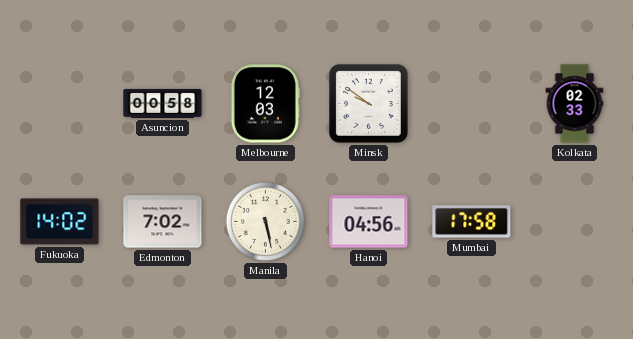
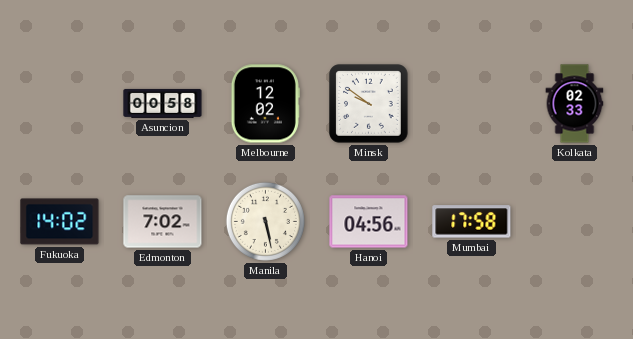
Melbourne: 12:03 -> 12:02
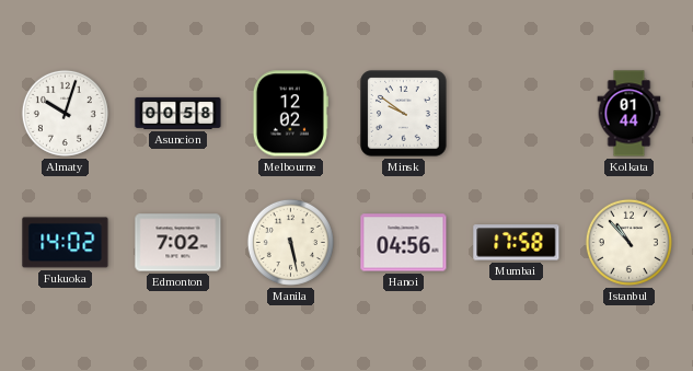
Almaty: none -> 10:03
Kolkata: 02:33 -> 01:44
Istanbul: none -> 10:53
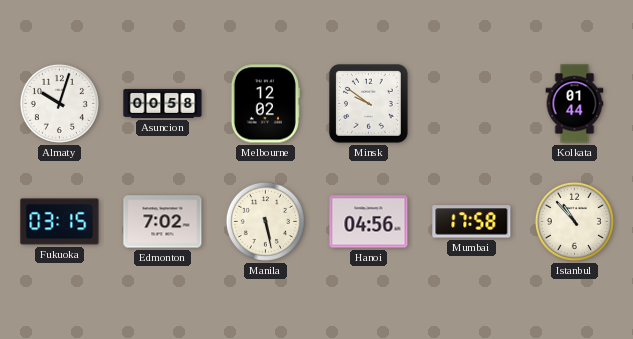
Fukuoka: 14:02 -> 03:15
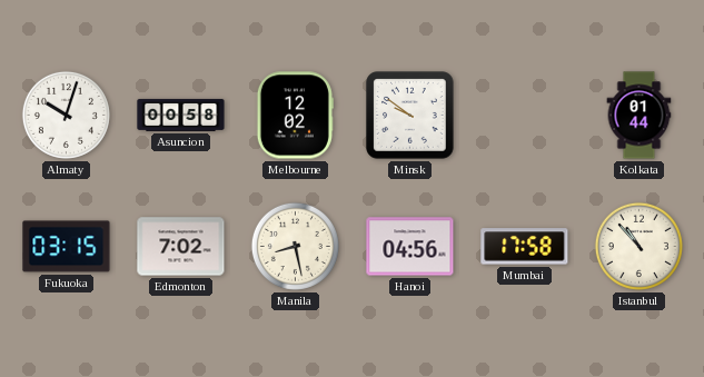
Manila: 5:28 -> 8:28
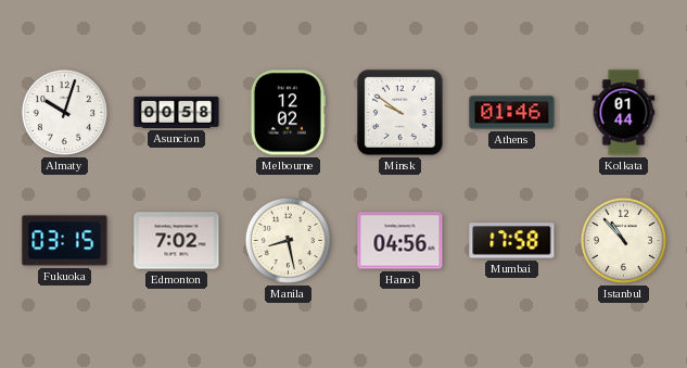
Athens: none -> 01:46
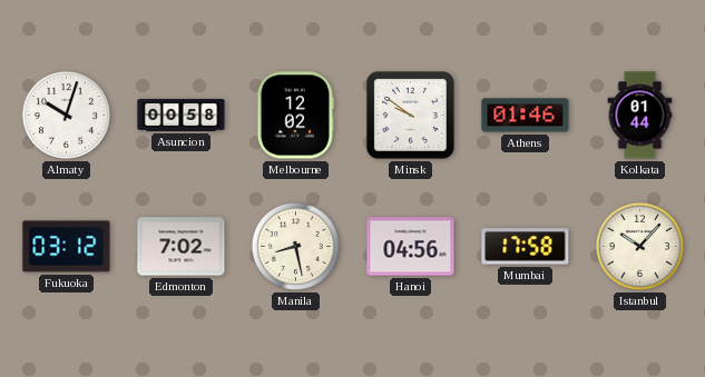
Fukuoka: 03:15 -> 03:12
Istanbul: 10:53 -> 10:07
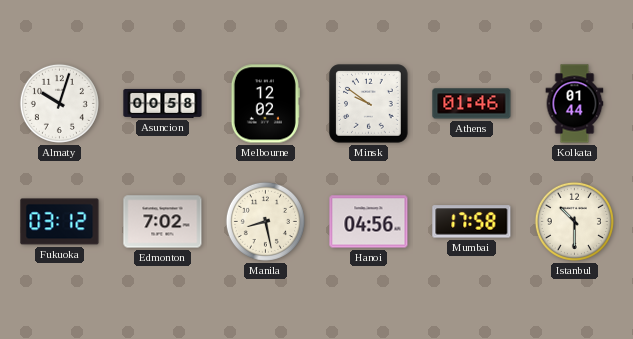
Istanbul: 10:07 -> 10:30
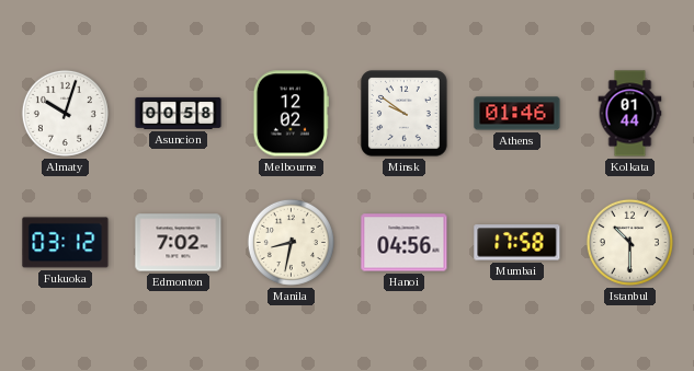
Manila: 8:28 -> 8:32
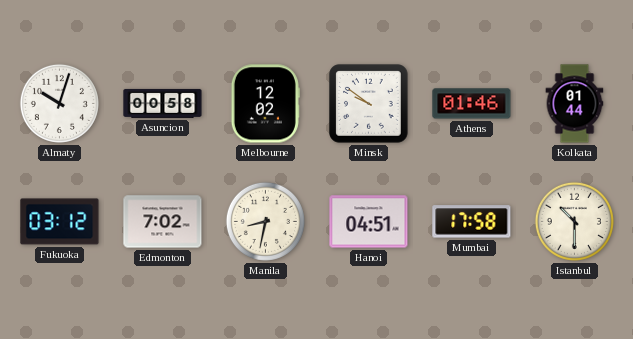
Hanoi: 04:56 -> 04:51
